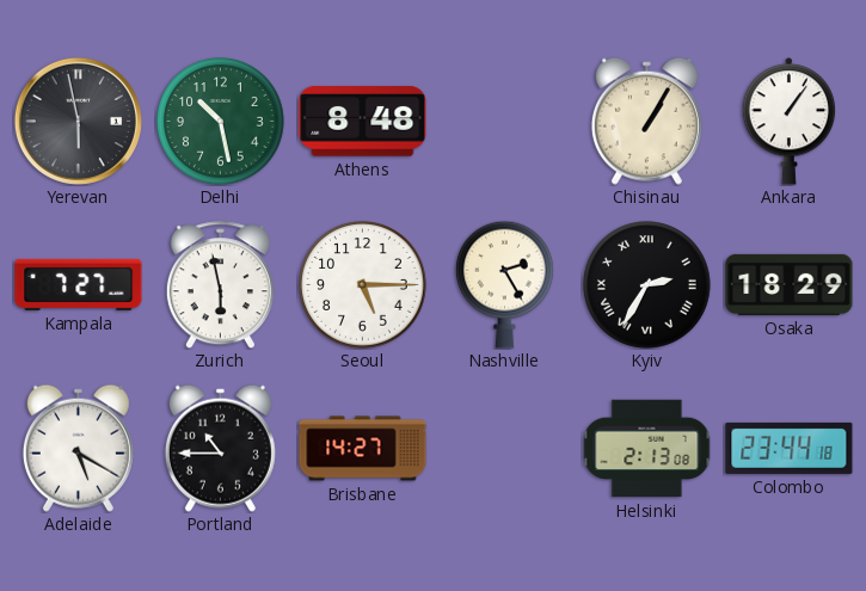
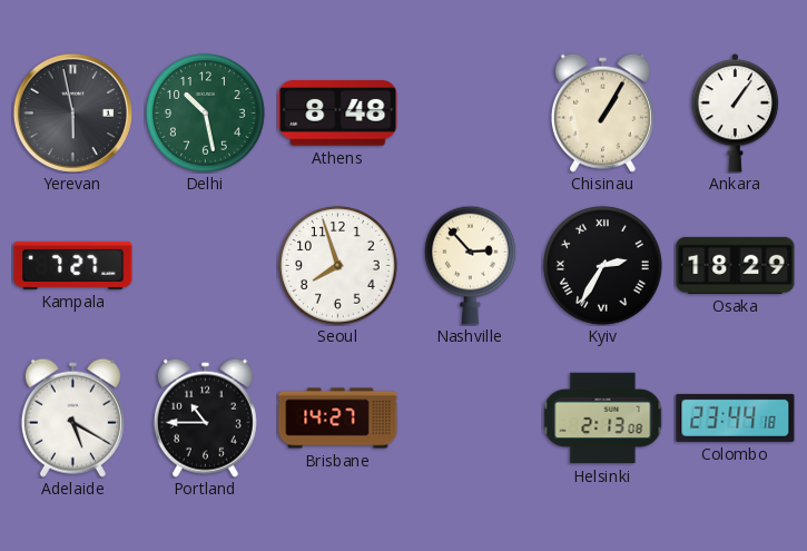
Zurich: 5:58 -> none
Seoul: 5:15 -> 7:57
Nashville: 2:25 -> 2:53
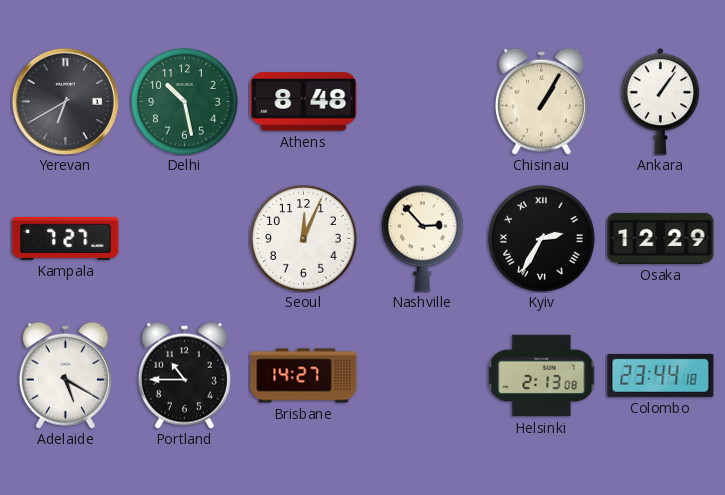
Yerevan: 5:58 -> 6:40
Seoul: 7:57 -> 12:04
Osaka: 18:29 -> 12:29
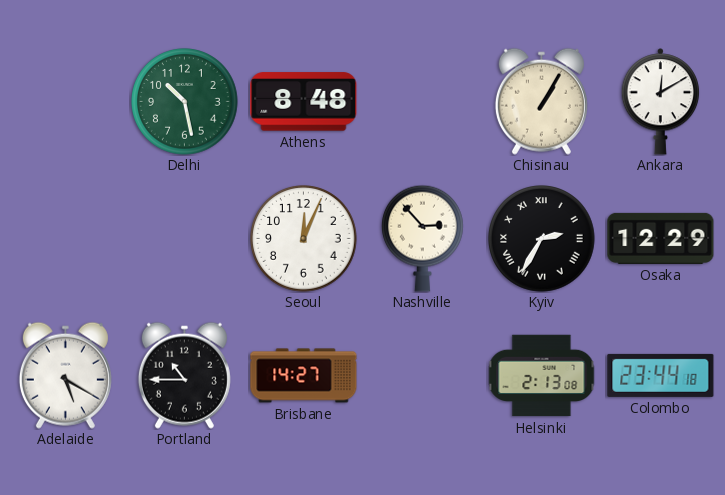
Yerevan: 6:40 -> none
Ankara: 1:06 -> 12:10
Kampala: 7:27 -> none
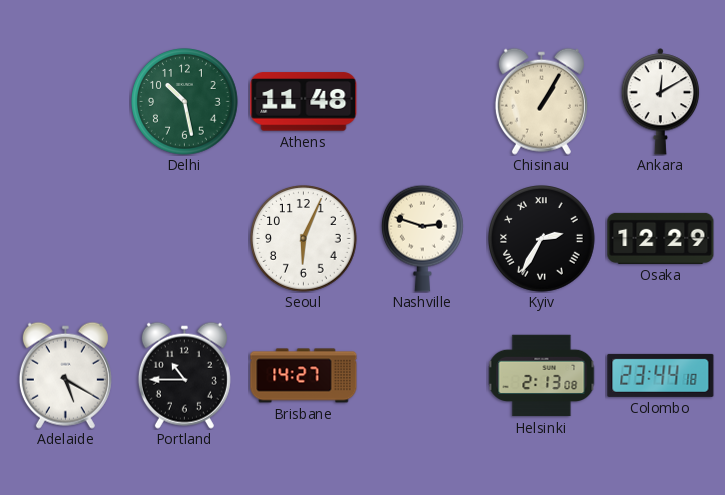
Athens: 8:48 -> 11:48
Seoul: 12:04 -> 6:04
Nashville: 2:53 -> 2:48
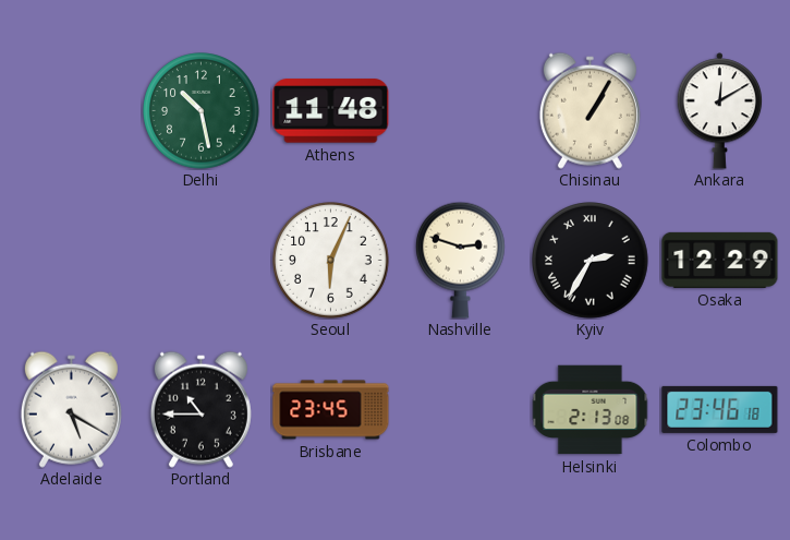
Brisbane: 14:27 -> 23:45
Colombo: 23:44 -> 23:46
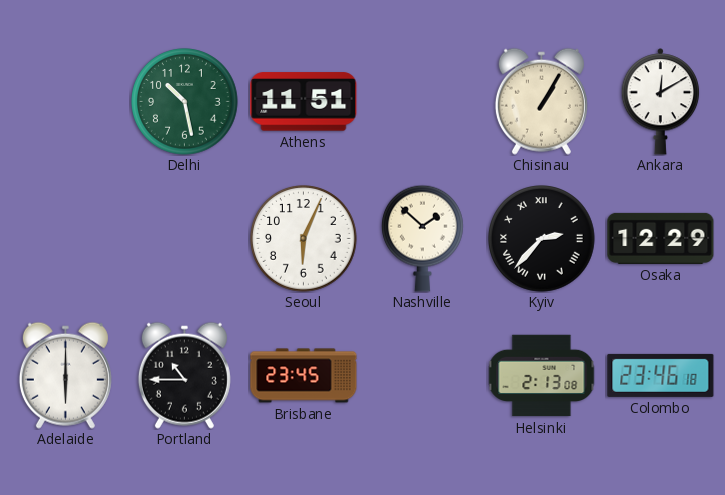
Athens: 11:48 -> 11:51
Nashville: 2:48 -> 1:52
Kyiv: 2:35 -> 2:37
Adelaide: 5:20 -> 6:00
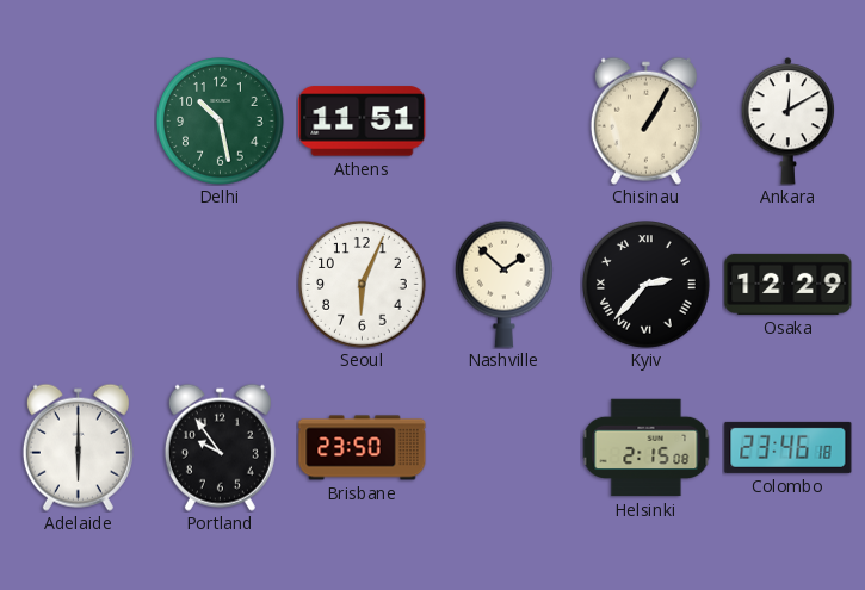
Portland: 10:45 -> 9:54
Brisbane: 23:45 -> 23:50
Helsinki: 2:13 -> 2:15
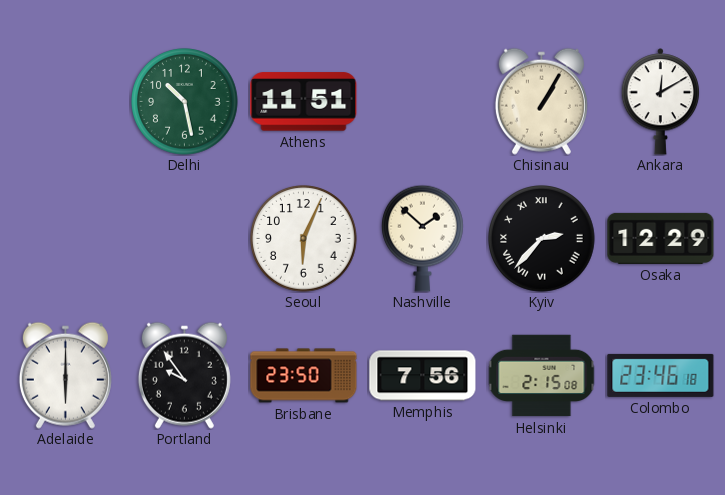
Memphis: none -> 7:56
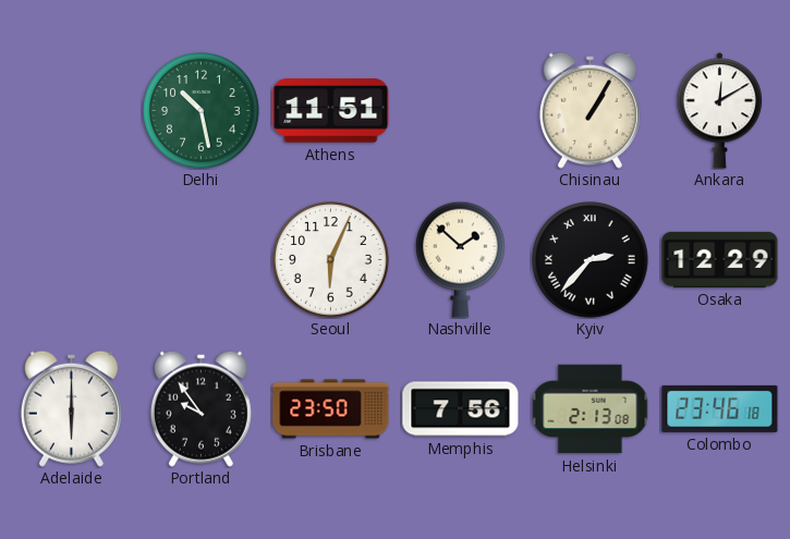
Helsinki: 2:15 -> 2:13
